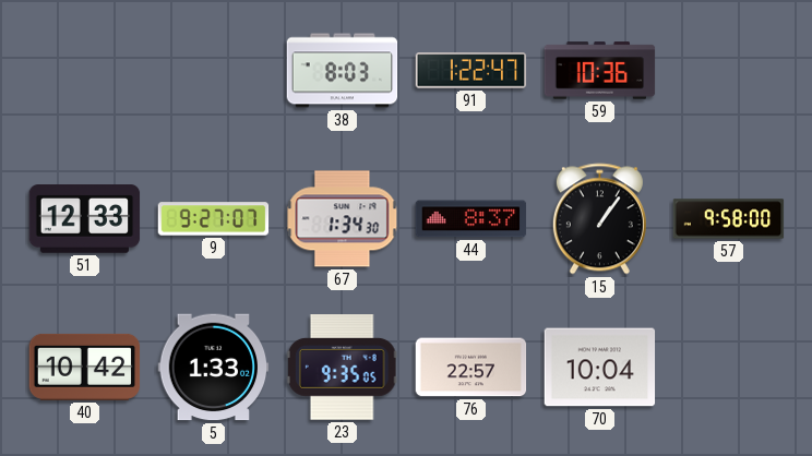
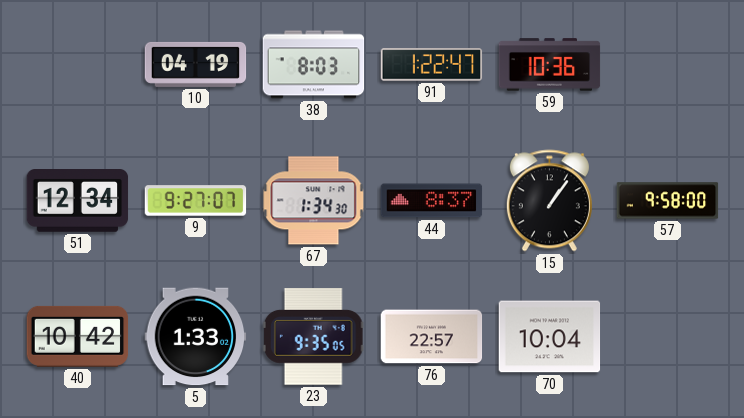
10: none -> 04:19
51: 12:33 -> 12:34
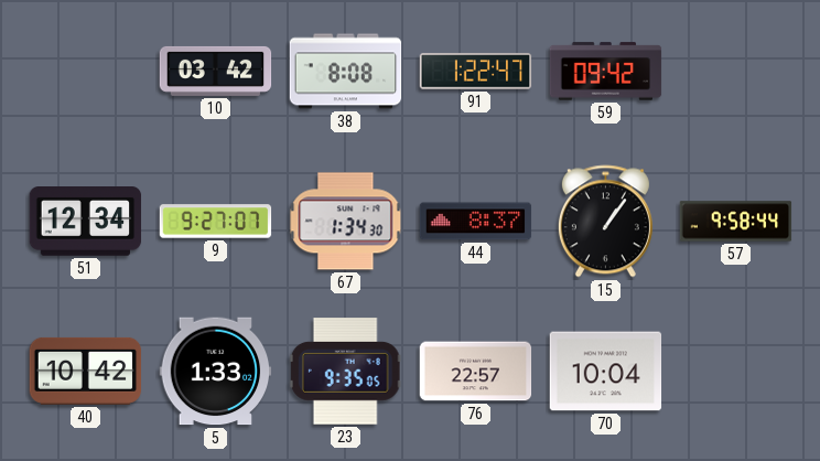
10: 04:19 -> 03:42
38: 8:03 -> 8:08
59: 10:36 -> 09:42
57: 9:58:00 -> 9:58:44
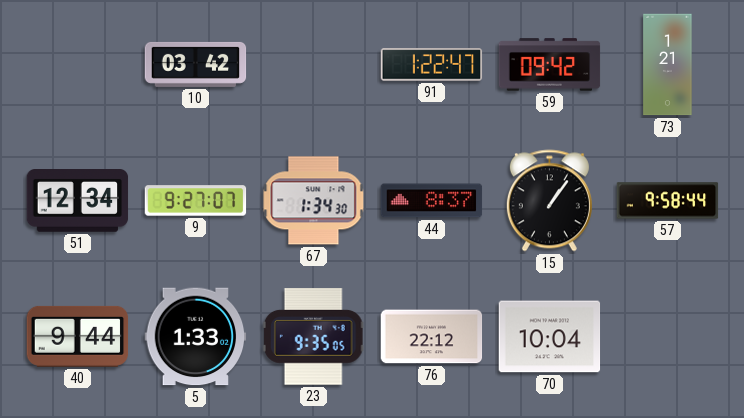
38: 8:08 -> none
73: none -> 1:21
40: 10:42 -> 9:44
76: 22:57 -> 22:12
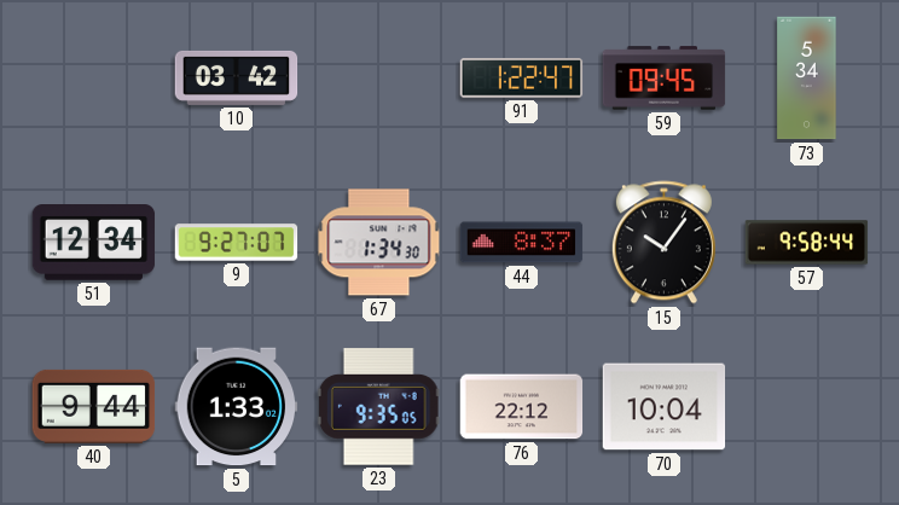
59: 09:42 -> 09:45
73: 1:21 -> 5:34
15: 1:06 -> 10:06
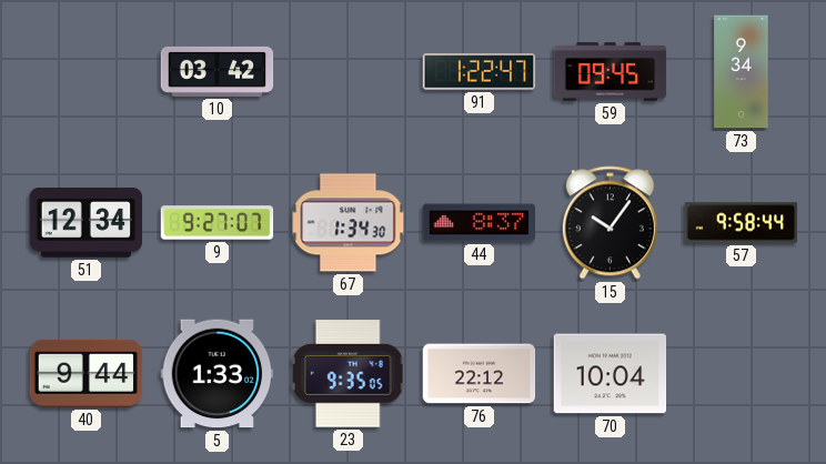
73: 5:34 -> 9:34
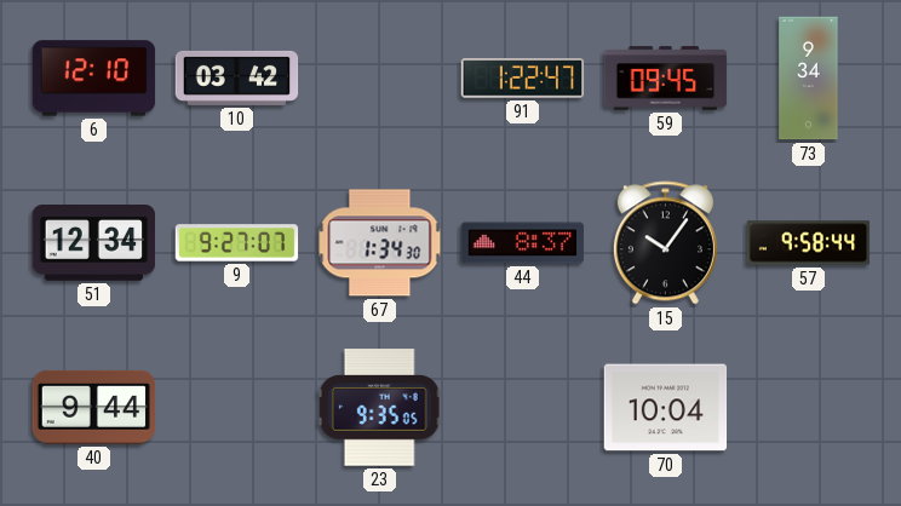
6: none -> 12:10
5: 1:33 -> none
76: 22:12 -> none
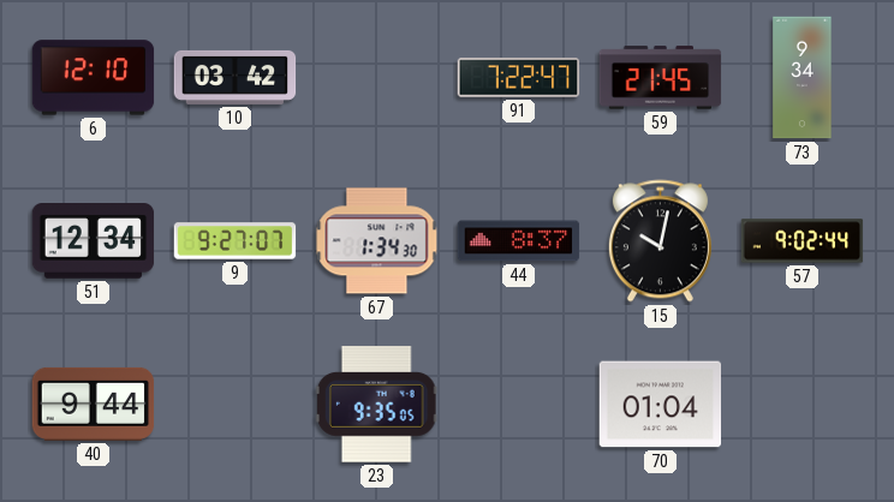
91: 1:22 -> 7:22
59: 09:45 -> 21:45
15: 10:06 -> 10:02
57: 9:58 -> 9:02
70: 10:04 -> 01:04
